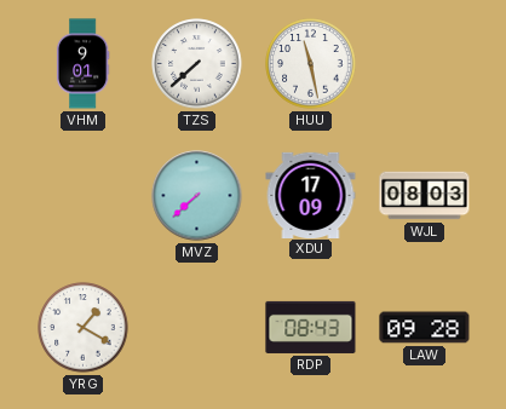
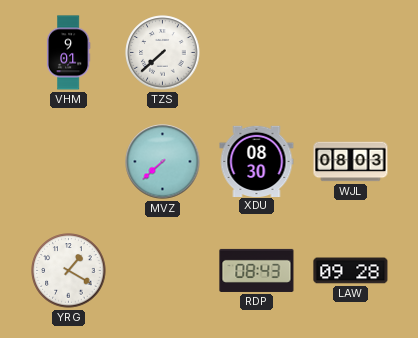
HUU: 11:28 -> none
XDU: 17:09 -> 08:30
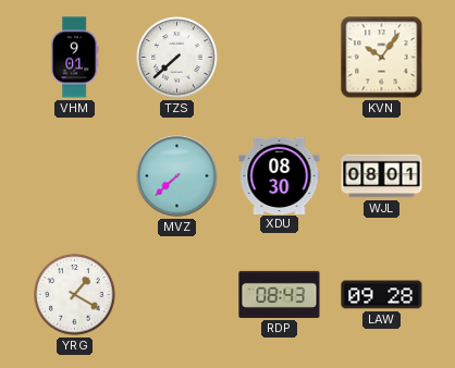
KVN: none -> 10:06
WJL: 08:03 -> 08:01
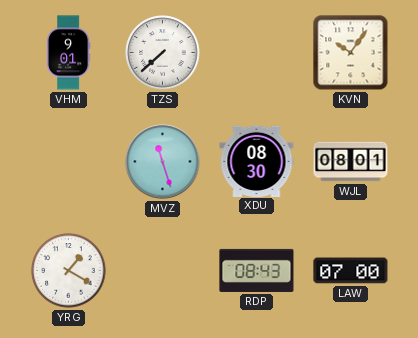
MVZ: 7:38 -> 11:27
LAW: 09:28 -> 07:00
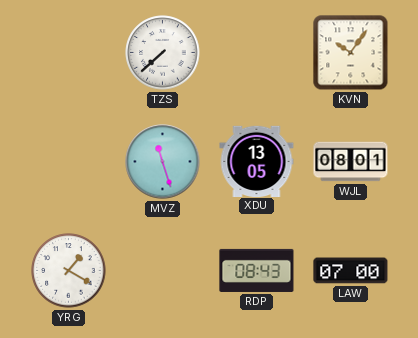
VHM: 9:01 -> none
XDU: 08:30 -> 13:05
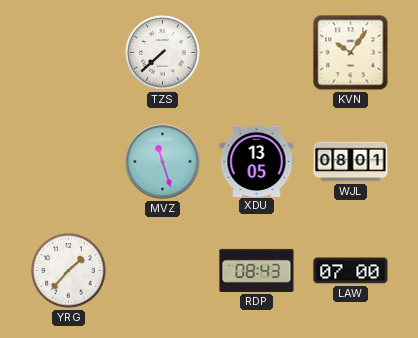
YRG: 1:20 -> 1:37
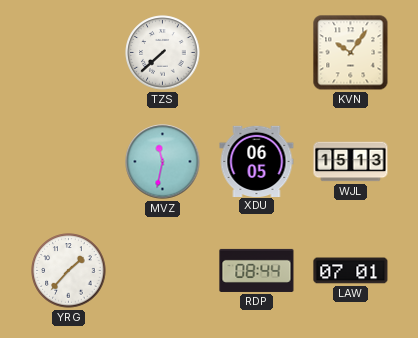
MVZ: 11:27 -> 11:32
XDU: 13:05 -> 06:05
WJL: 08:01 -> 15:13
RDP: 08:43 -> 08:44
LAW: 07:00 -> 07:01
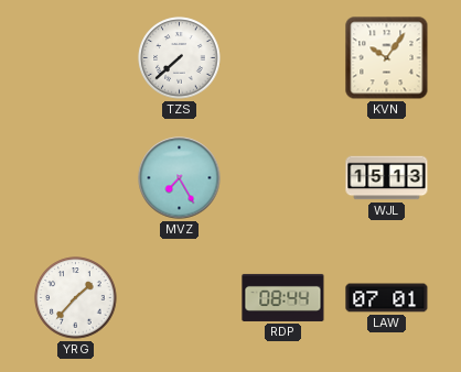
MVZ: 11:32 -> 7:25
XDU: 06:05 -> none
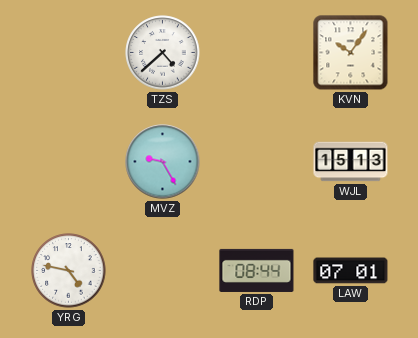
TZS: 7:38 -> 4:38
MVZ: 7:25 -> 9:25
YRG: 1:37 -> 4:47
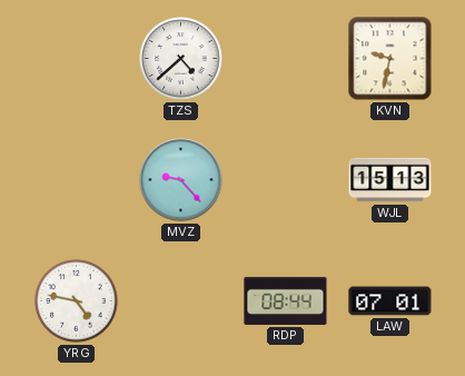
KVN: 10:06 -> 9:32
MVZ: 9:25 -> 9:23
